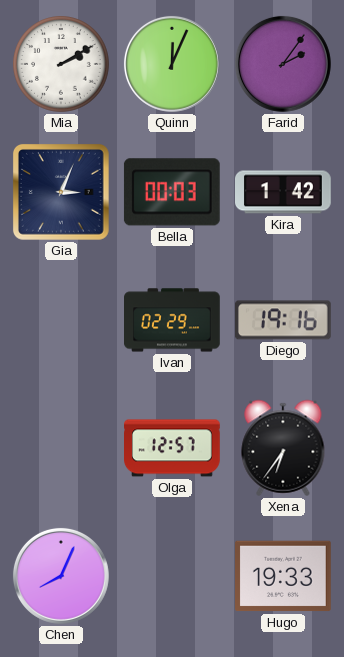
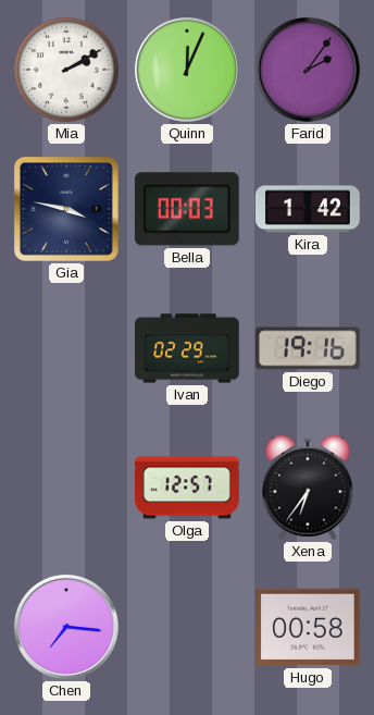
Gia: 3:04 -> 3:47
Chen: 8:04 -> 7:16
Hugo: 19:33 -> 00:58
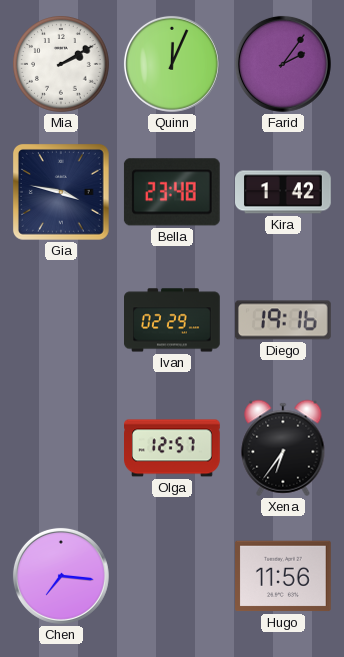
Bella: 00:03 -> 23:48
Hugo: 00:58 -> 11:56
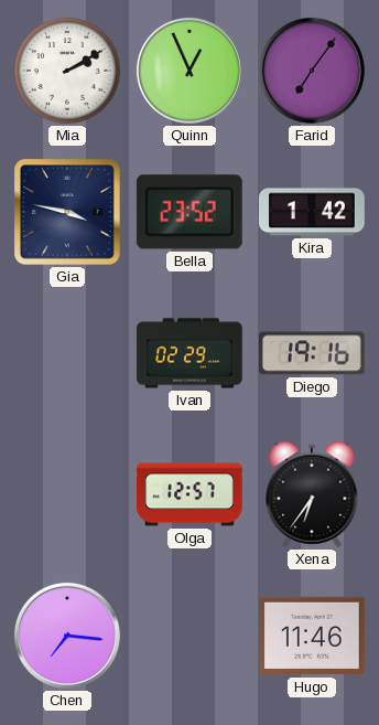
Quinn: 12:04 -> 12:56
Farid: 2:06 -> 7:06
Bella: 23:48 -> 23:52
Hugo: 11:56 -> 11:46
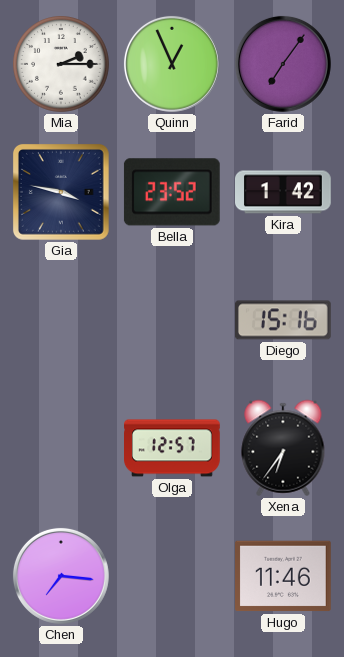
Mia: 2:10 -> 2:15
Ivan: 02:29 -> none
Diego: 19:16 -> 15:16
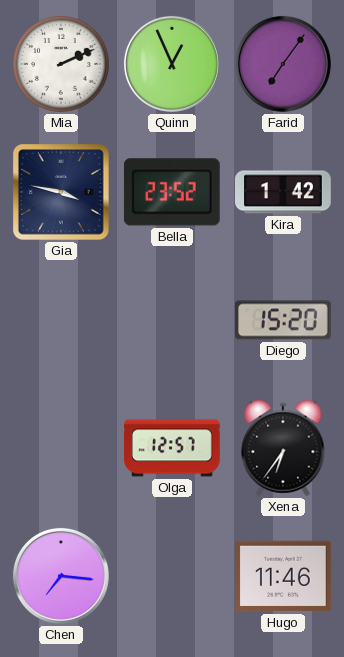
Mia: 2:15 -> 2:11
Diego: 15:16 -> 15:20
